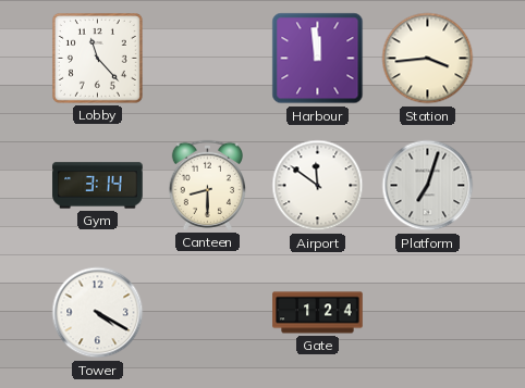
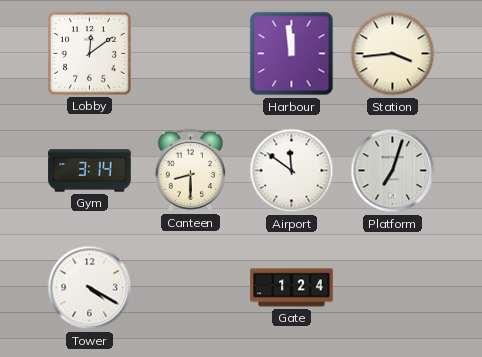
Lobby: 11:23 -> 12:09
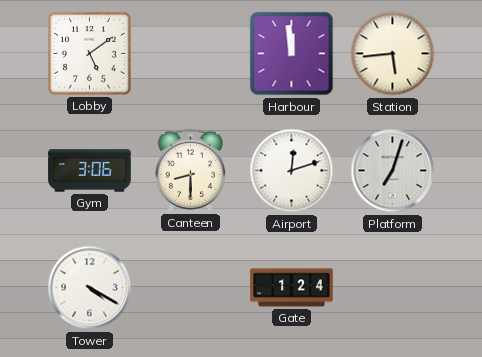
Lobby: 12:09 -> 5:09
Station: 3:44 -> 5:44
Gym: 3:14 -> 3:06
Airport: 11:51 -> 12:12
